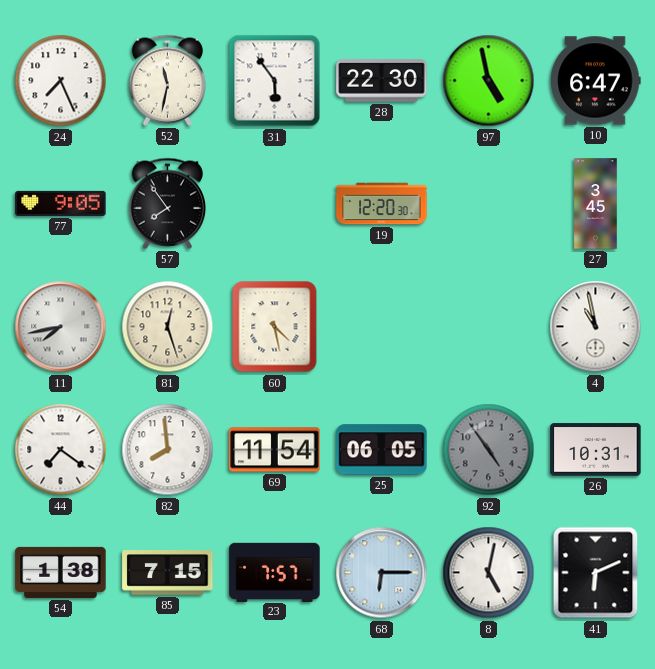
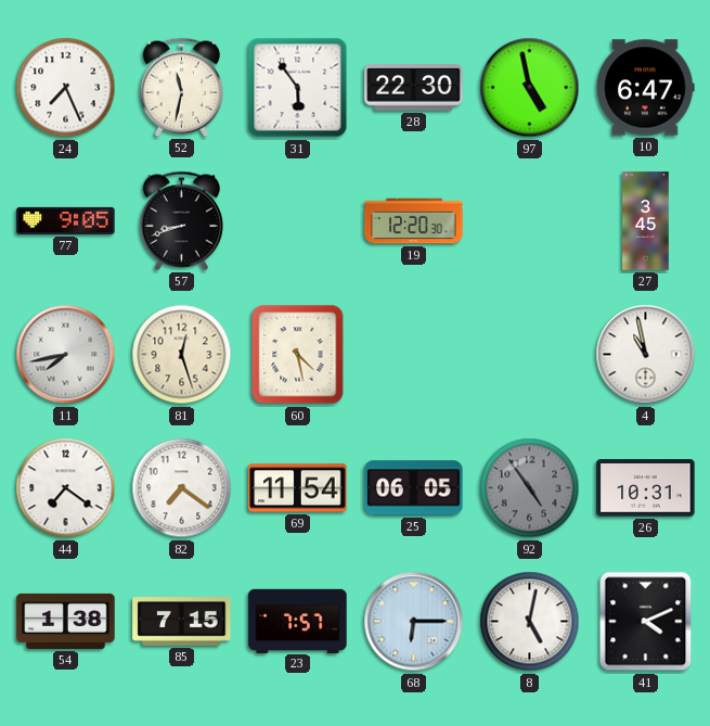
57: 7:54 -> 8:42
82: 7:59 -> 7:21
41: 6:11 -> 4:11
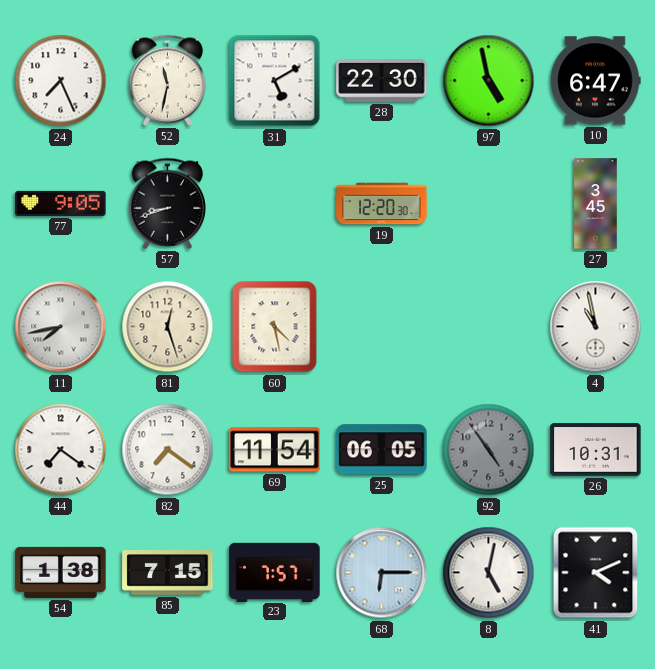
31: 5:54 -> 5:10
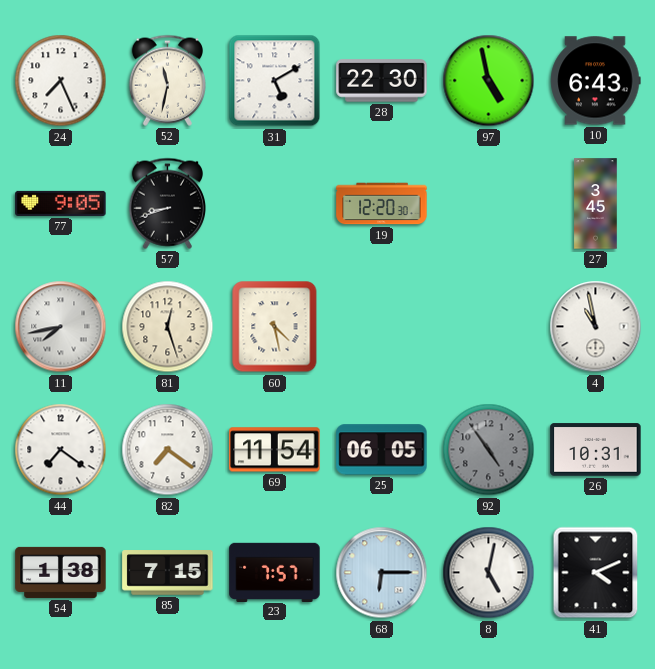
10: 6:47 -> 6:43
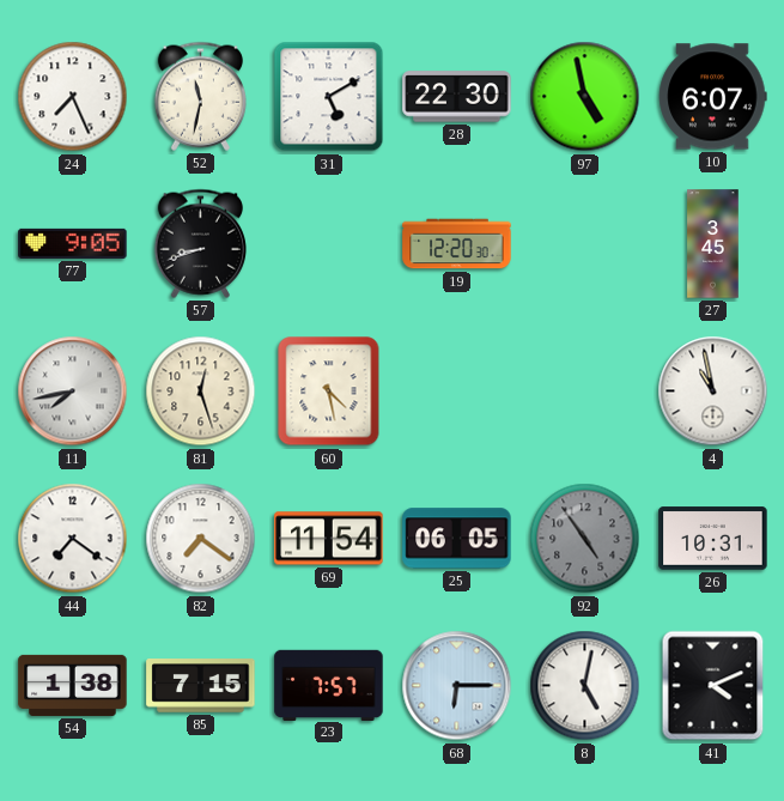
10: 6:43 -> 6:07
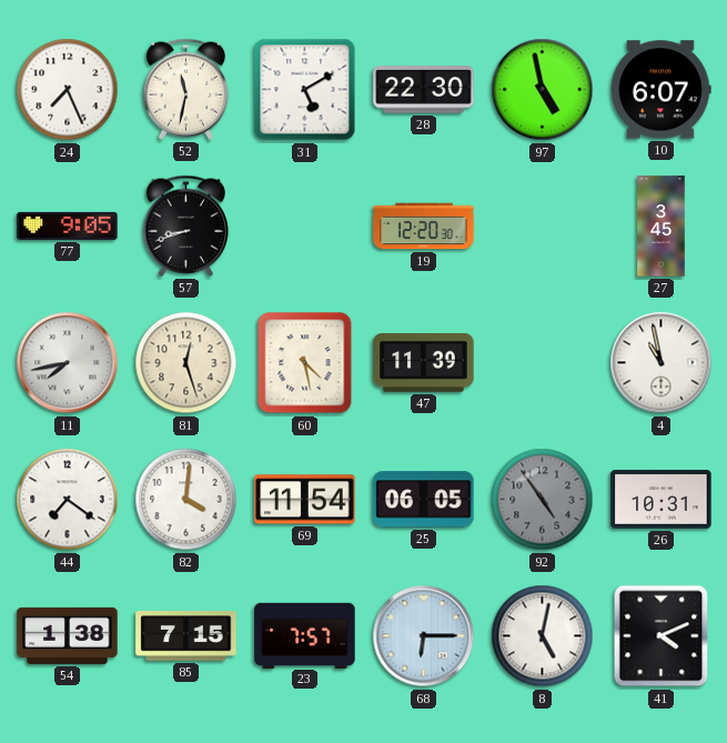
47: none -> 11:39
82: 7:21 -> 4:01
